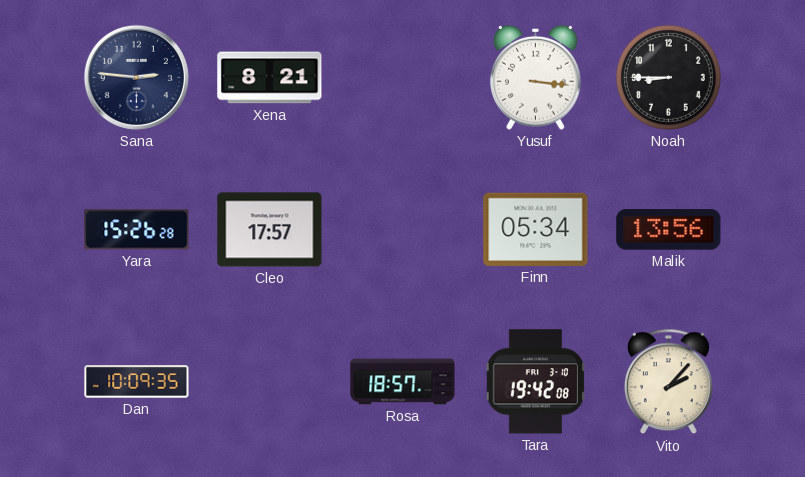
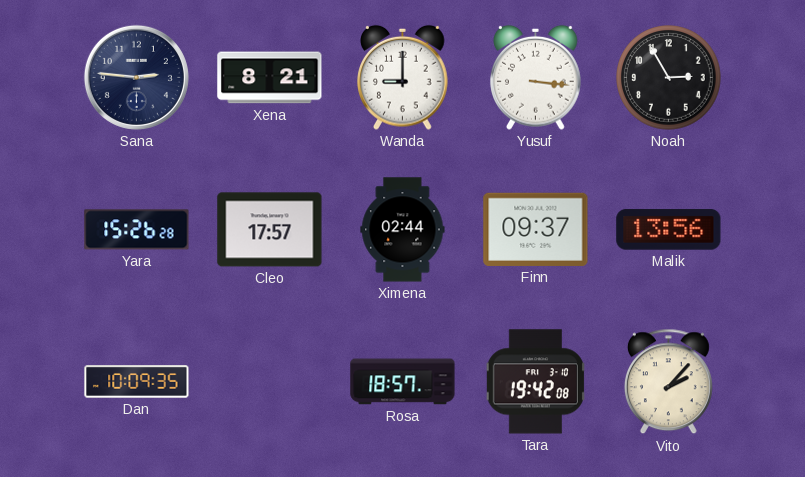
Wanda: none -> 9:00
Noah: 8:45 -> 2:55
Ximena: none -> 02:44
Finn: 05:34 -> 09:37
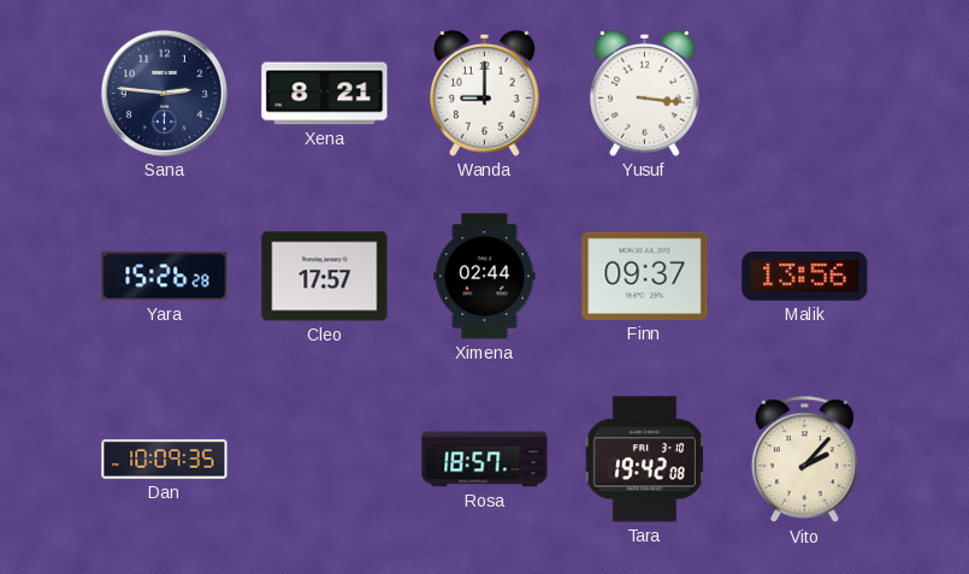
Noah: 2:55 -> none
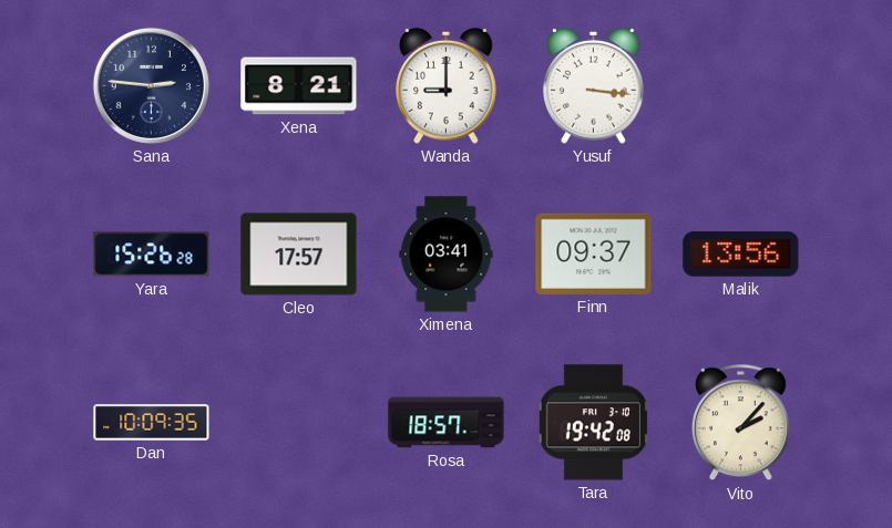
Ximena: 02:44 -> 03:41
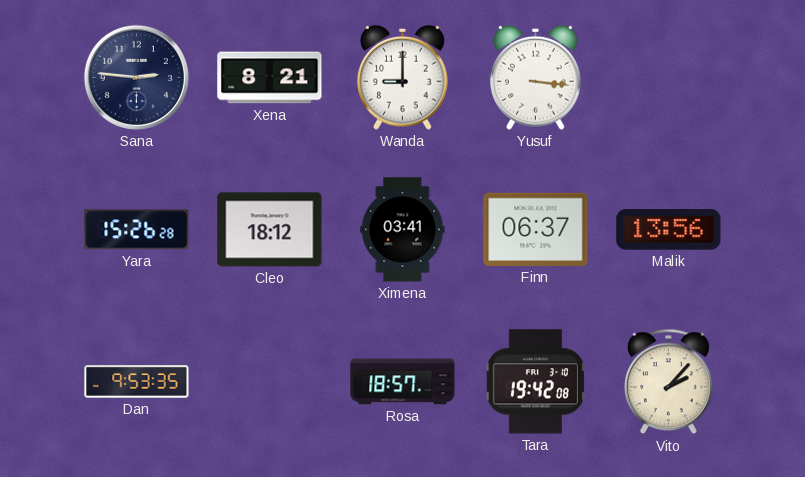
Cleo: 17:57 -> 18:12
Finn: 09:37 -> 06:37
Dan: 10:09 -> 9:53
